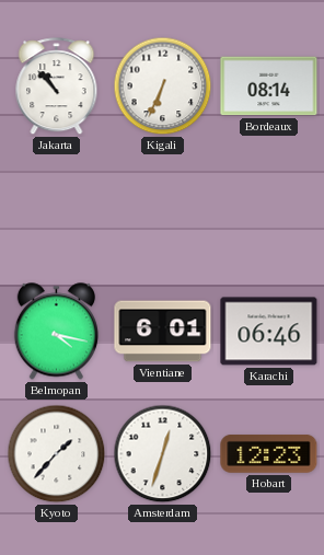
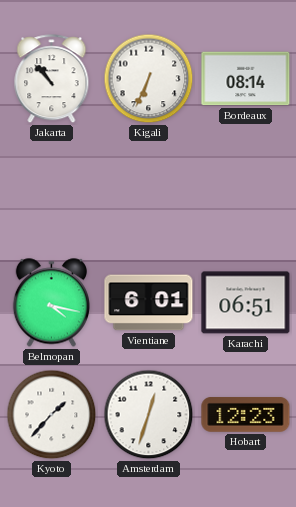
Karachi: 06:46 -> 06:51
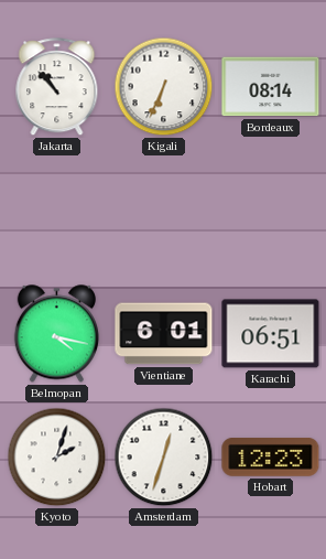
Kyoto: 1:37 -> 2:03
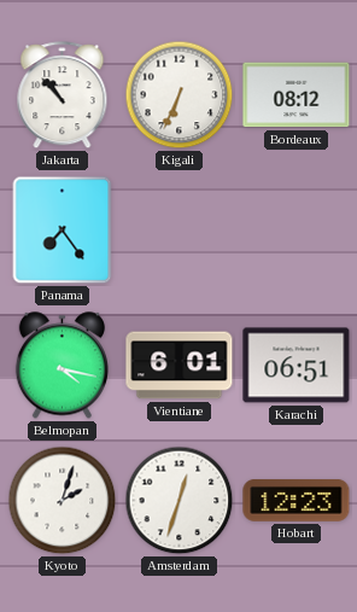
Bordeaux: 08:14 -> 08:12
Panama: none -> 7:24
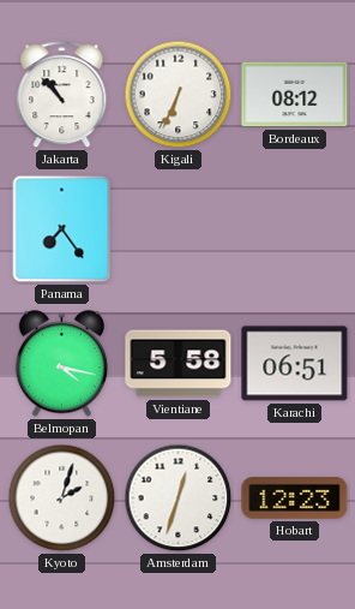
Vientiane: 6:01 -> 5:58
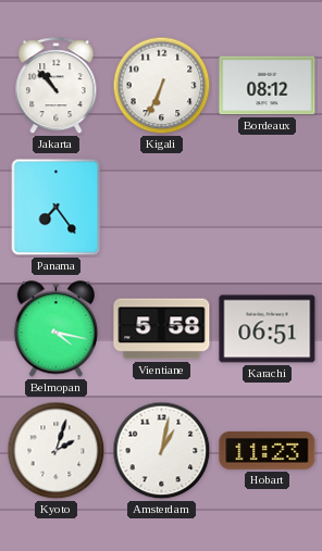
Amsterdam: 12:33 -> 1:02
Hobart: 12:23 -> 11:23
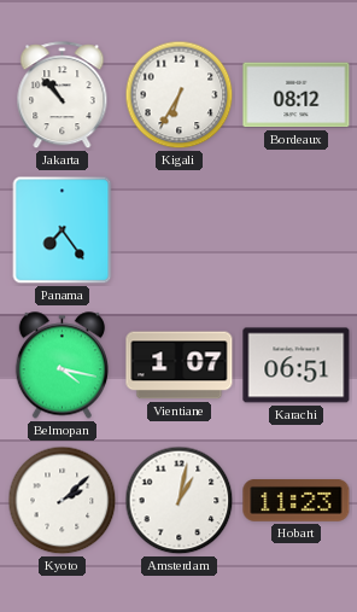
Kigali: 6:34 -> 6:35
Vientiane: 5:58 -> 1:07
Kyoto: 2:03 -> 2:08
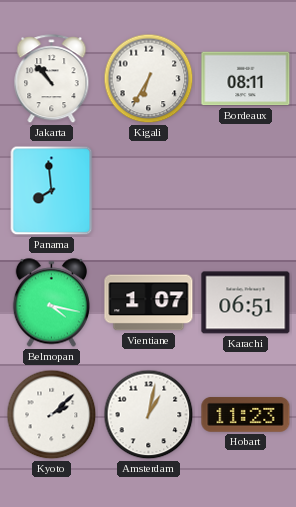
Bordeaux: 08:12 -> 08:11
Panama: 7:24 -> 7:59
